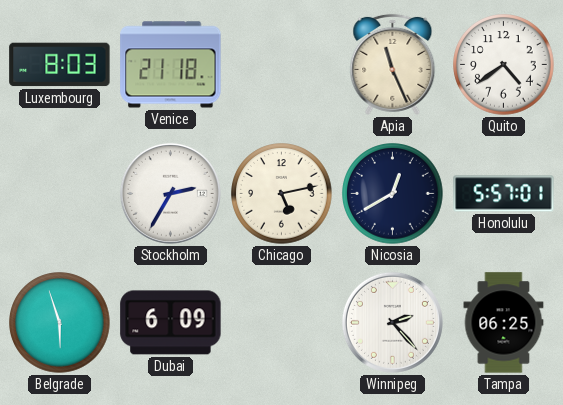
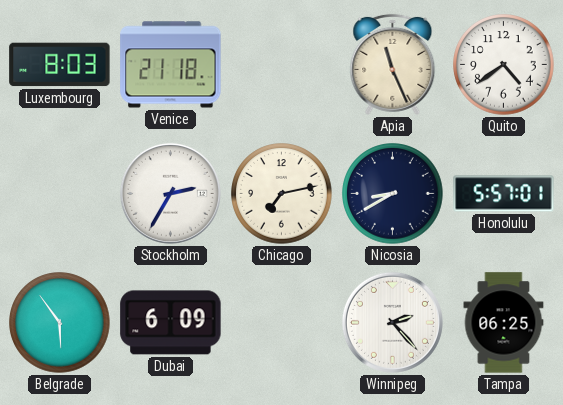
Chicago: 5:13 -> 7:13
Nicosia: 12:40 -> 8:40
Belgrade: 5:57 -> 5:54
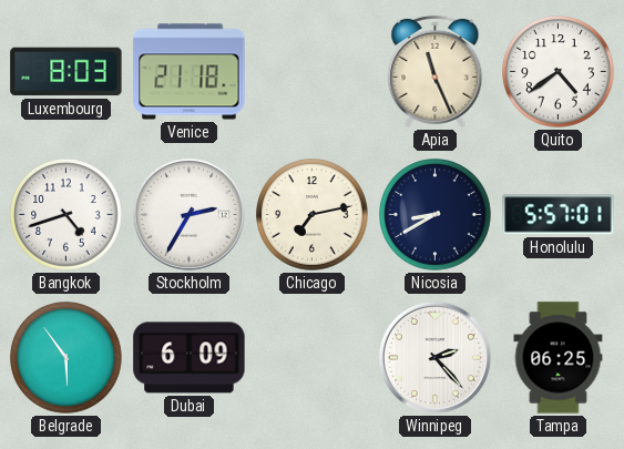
Bangkok: none -> 4:42
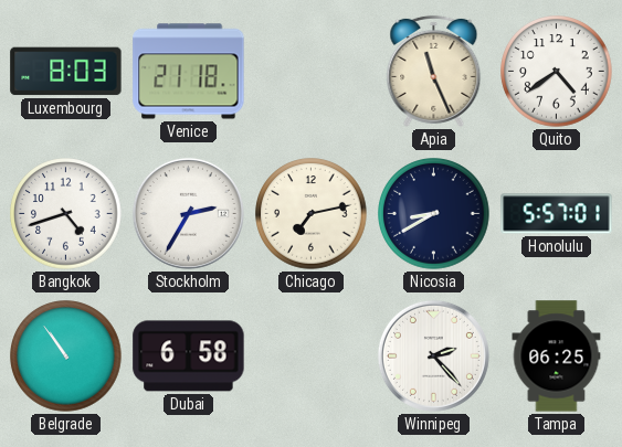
Belgrade: 5:54 -> 10:54
Dubai: 6:09 -> 6:58
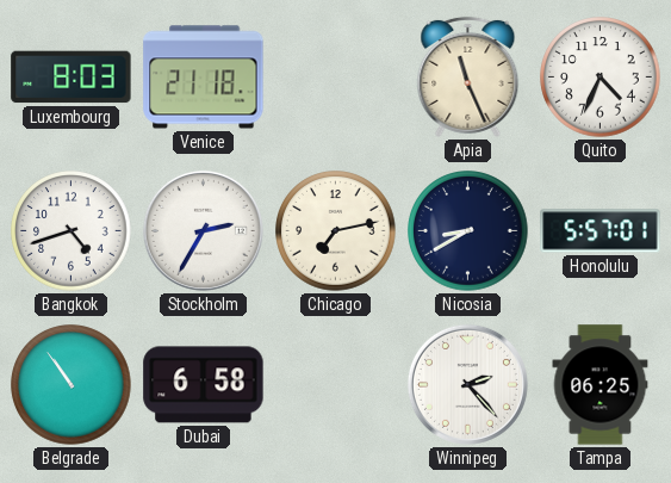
Quito: 4:39 -> 4:34
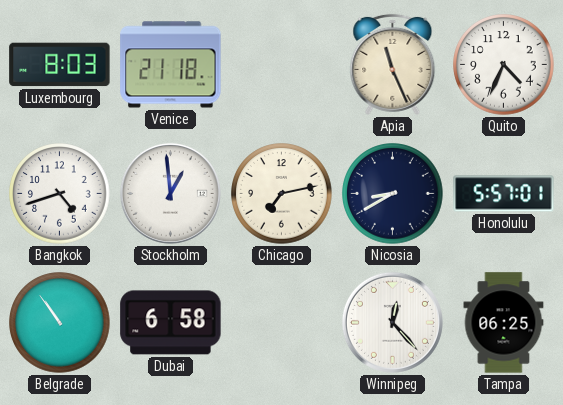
Stockholm: 2:35 -> 12:59
Winnipeg: 2:23 -> 12:23
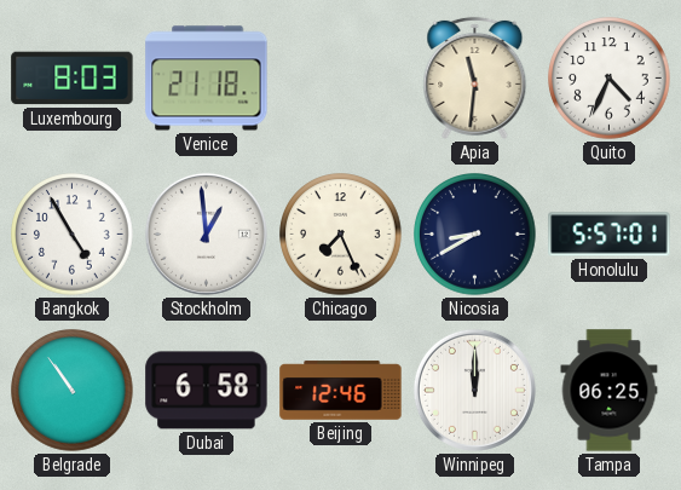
Apia: 11:26 -> 11:31
Bangkok: 4:42 -> 4:55
Chicago: 7:13 -> 7:26
Beijing: none -> 12:46
Winnipeg: 12:23 -> 12:00
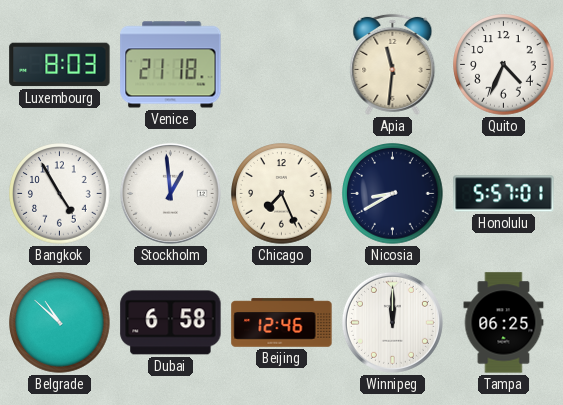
Belgrade: 10:54 -> 10:52
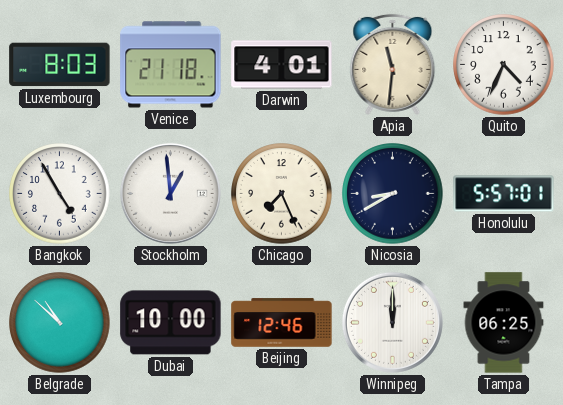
Darwin: none -> 4:01
Dubai: 6:58 -> 10:00
